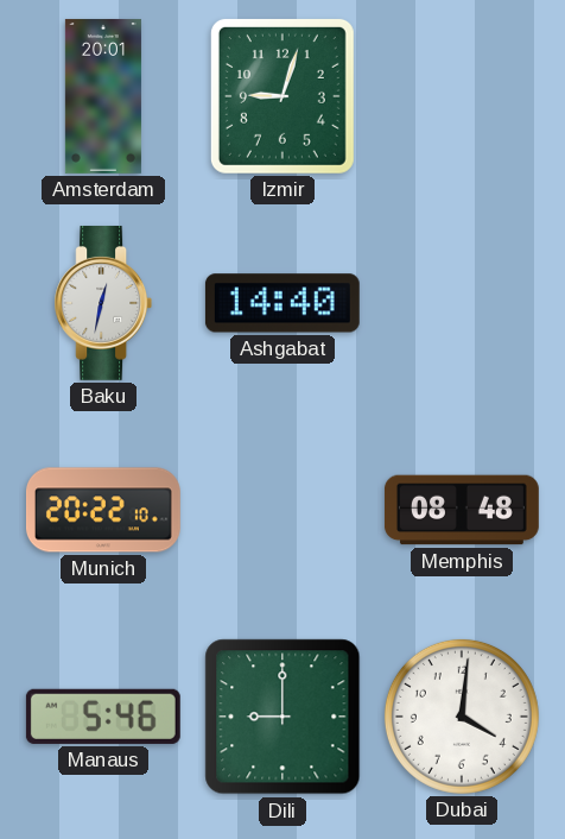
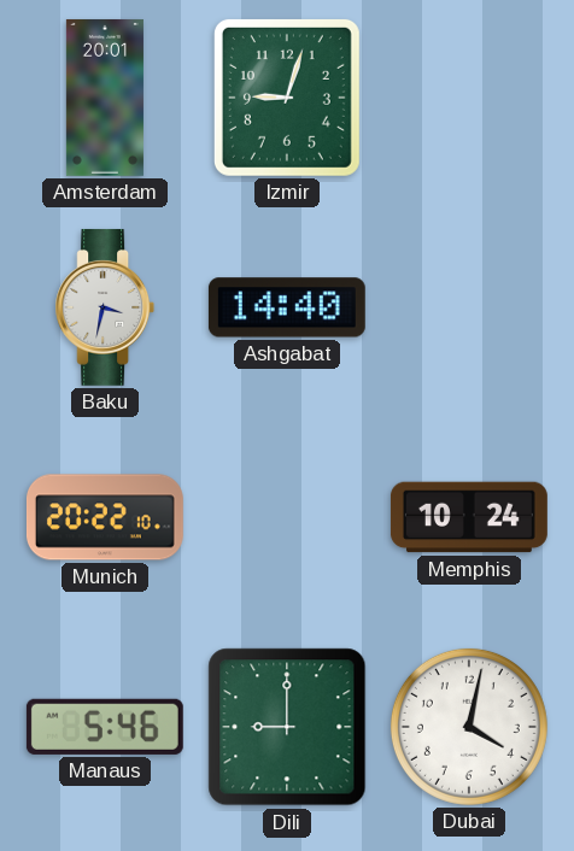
Baku: 12:32 -> 3:32
Memphis: 08:48 -> 10:24
Dubai: 4:01 -> 4:02
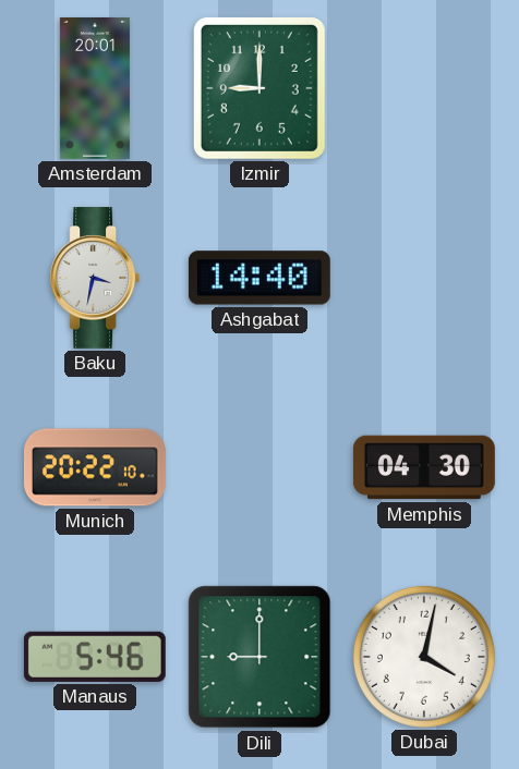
Izmir: 9:03 -> 9:00
Memphis: 10:24 -> 04:30
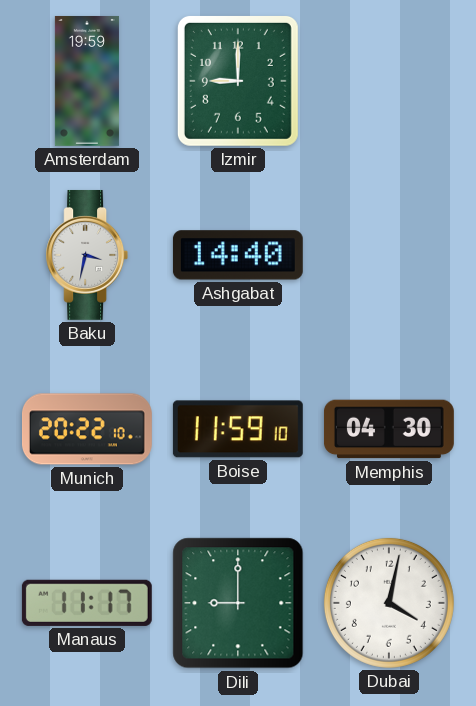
Amsterdam: 20:01 -> 19:59
Boise: none -> 11:59
Manaus: 5:46 -> 11:17
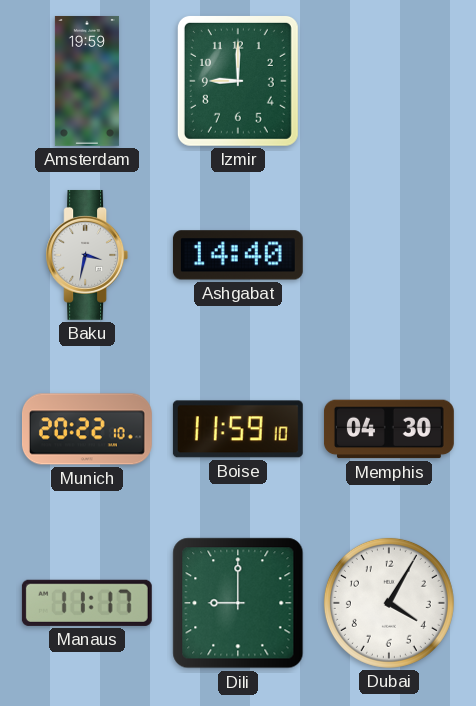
Dubai: 4:02 -> 4:05
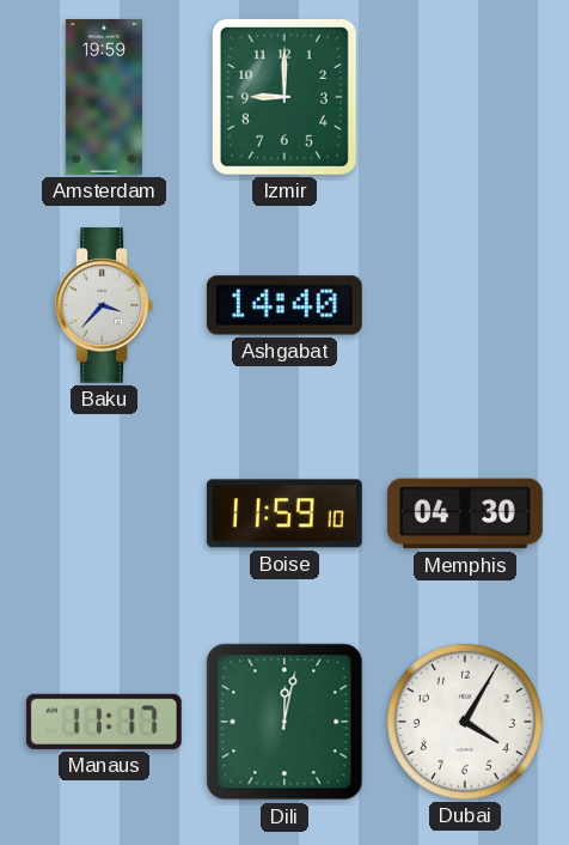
Baku: 3:32 -> 3:37
Munich: 20:22 -> none
Dili: 9:00 -> 12:02
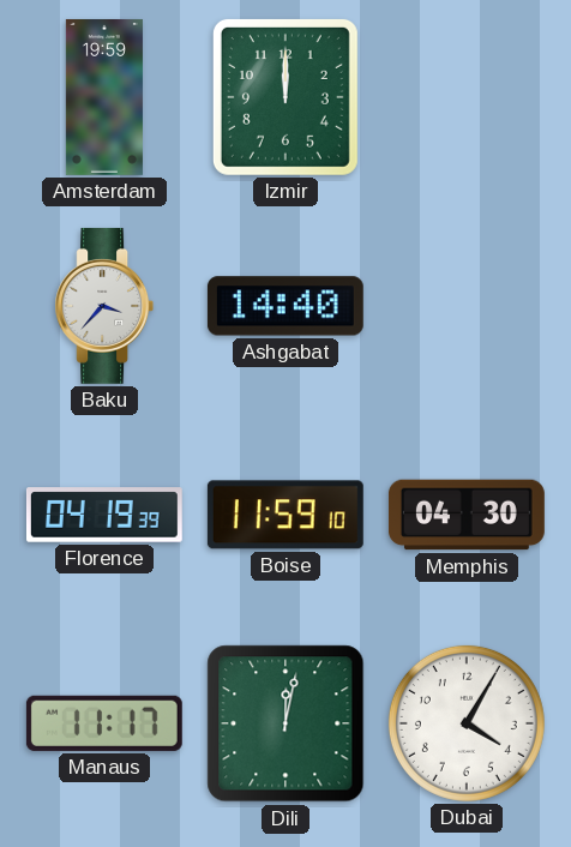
Izmir: 9:00 -> 12:00
Florence: none -> 04:19
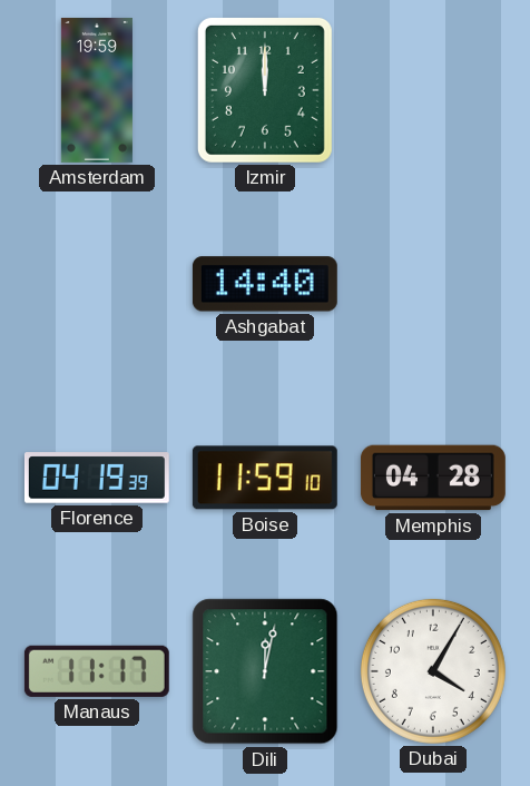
Baku: 3:37 -> none
Memphis: 04:30 -> 04:28
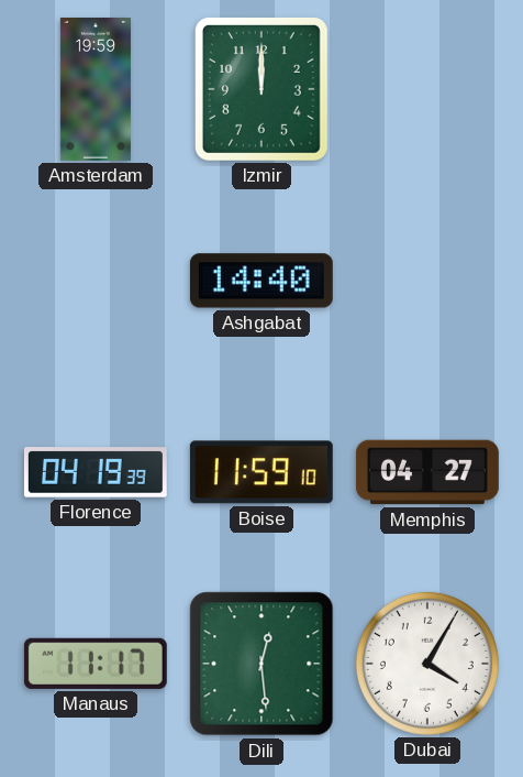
Memphis: 04:28 -> 04:27
Dili: 12:02 -> 12:29
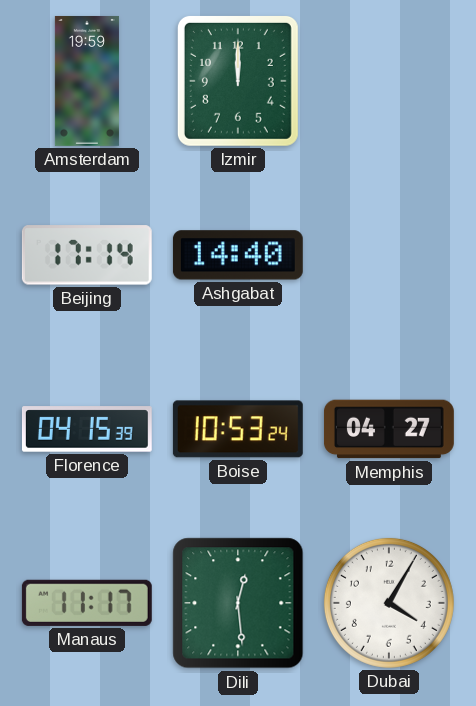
Beijing: none -> 17:14
Florence: 04:19 -> 04:15
Boise: 11:59 -> 10:53
